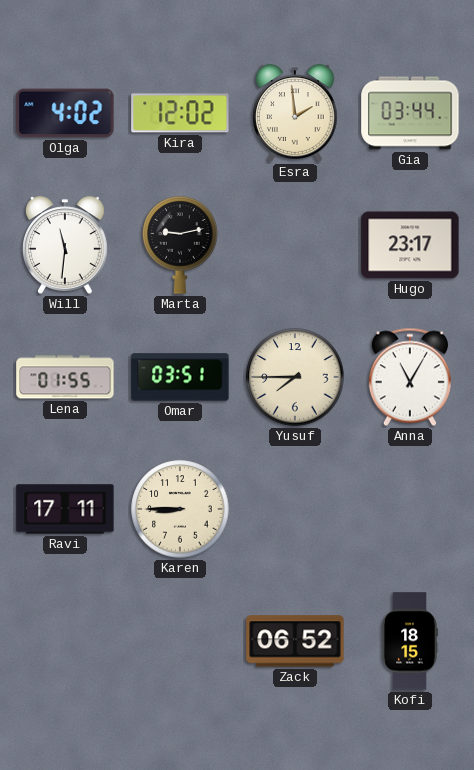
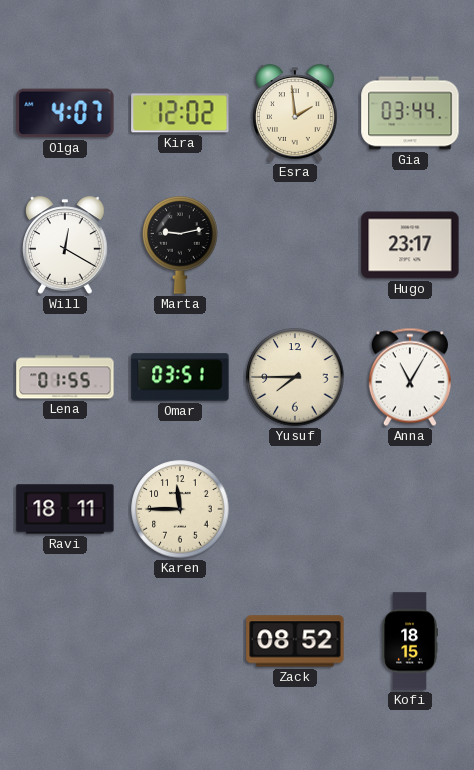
Olga: 4:02 -> 4:07
Will: 11:31 -> 12:20
Ravi: 17:11 -> 18:11
Karen: 8:45 -> 11:45
Zack: 06:52 -> 08:52
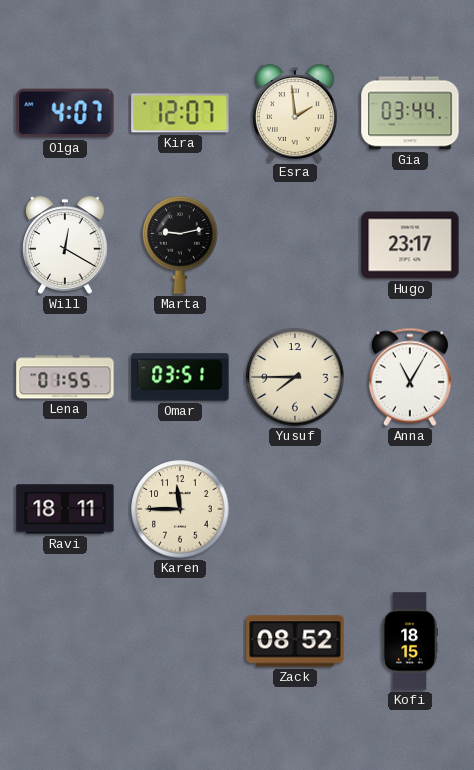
Kira: 12:02 -> 12:07
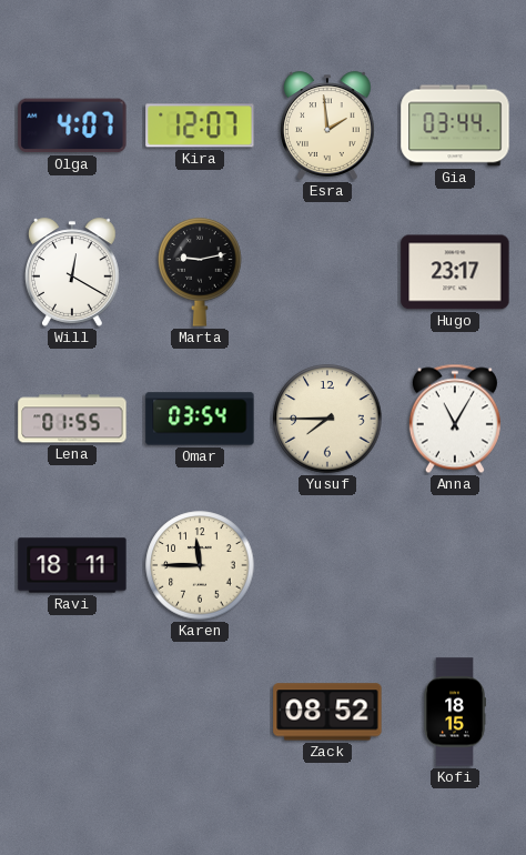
Omar: 03:51 -> 03:54
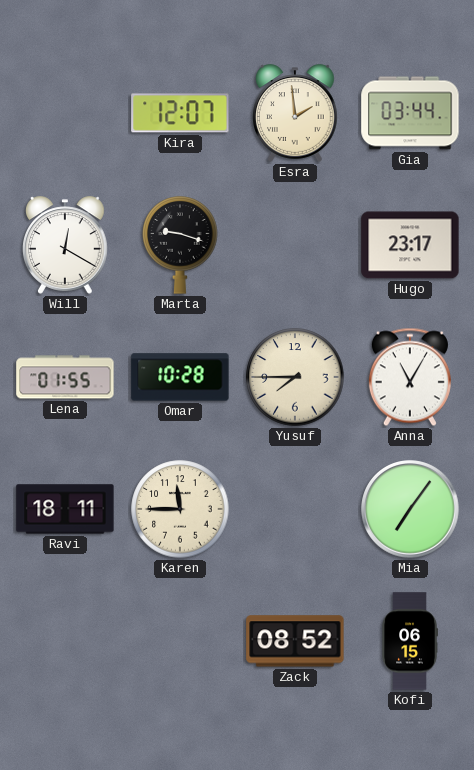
Olga: 4:07 -> none
Marta: 9:13 -> 9:18
Omar: 03:54 -> 10:28
Mia: none -> 7:06
Kofi: 18:15 -> 06:15
